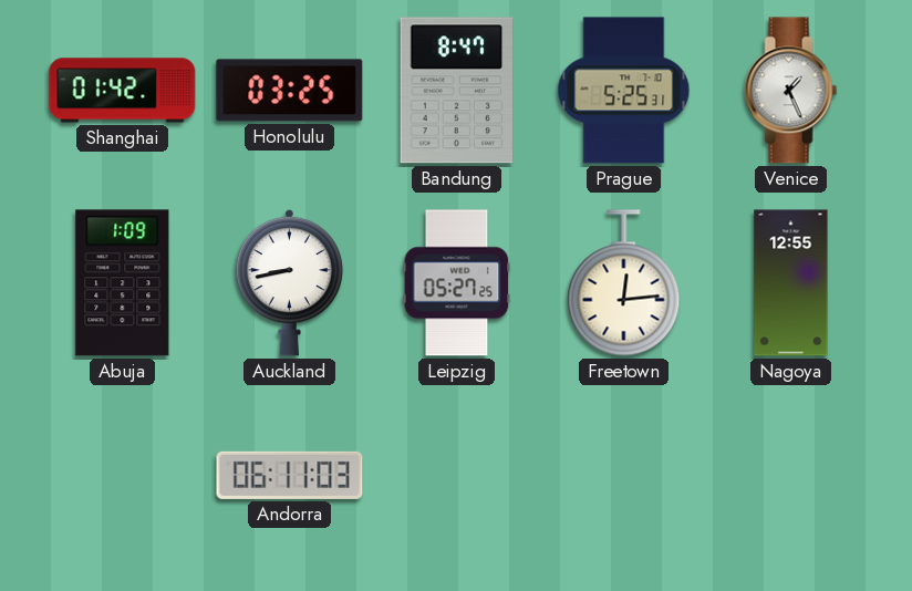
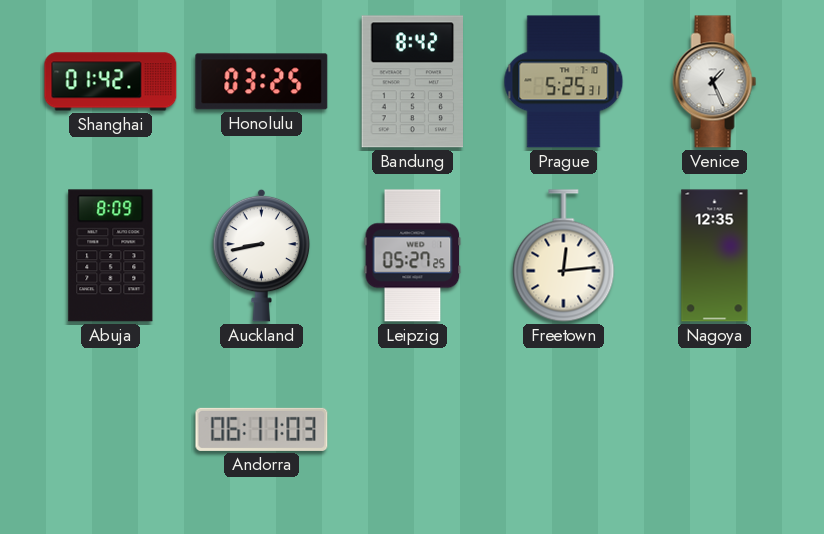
Bandung: 8:47 -> 8:42
Abuja: 1:09 -> 8:09
Nagoya: 12:55 -> 12:35
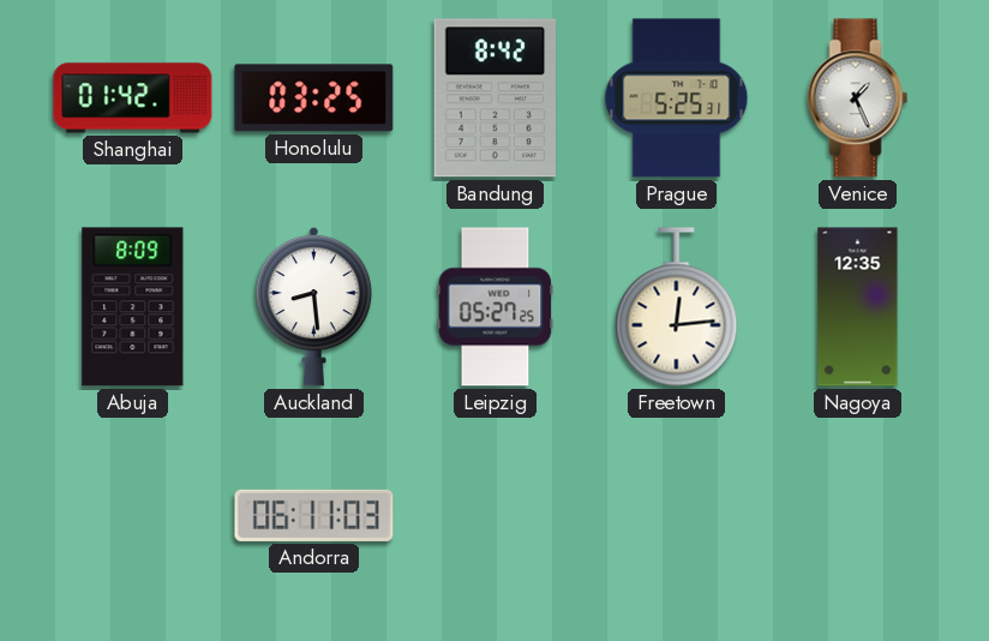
Auckland: 8:43 -> 8:29
